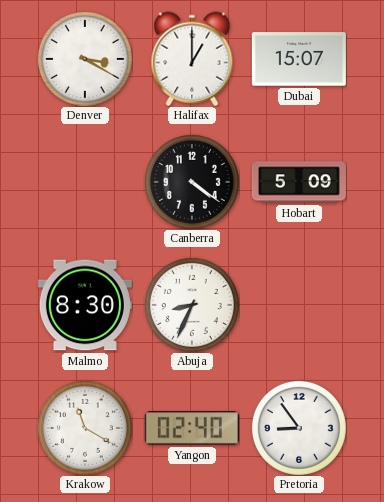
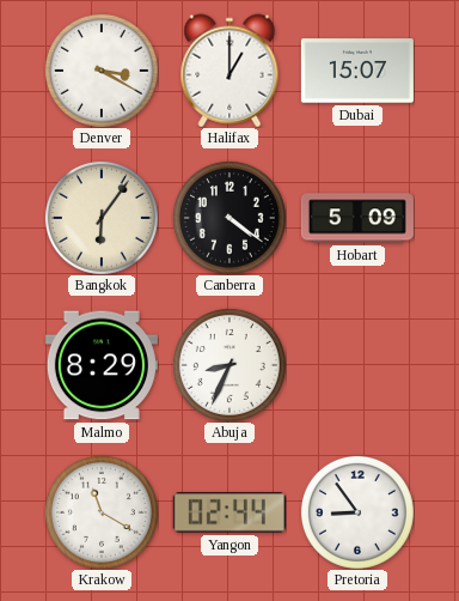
Bangkok: none -> 6:06
Malmo: 8:30 -> 8:29
Yangon: 02:40 -> 02:44
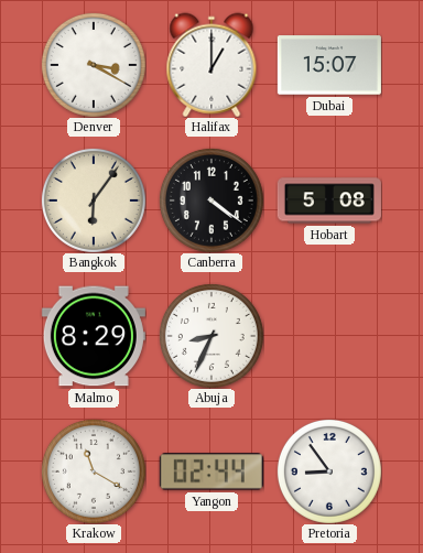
Hobart: 5:09 -> 5:08
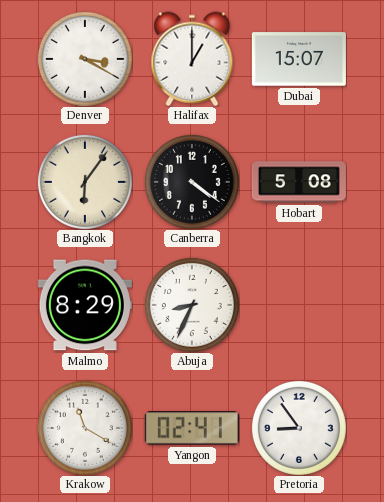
Yangon: 02:44 -> 02:41
